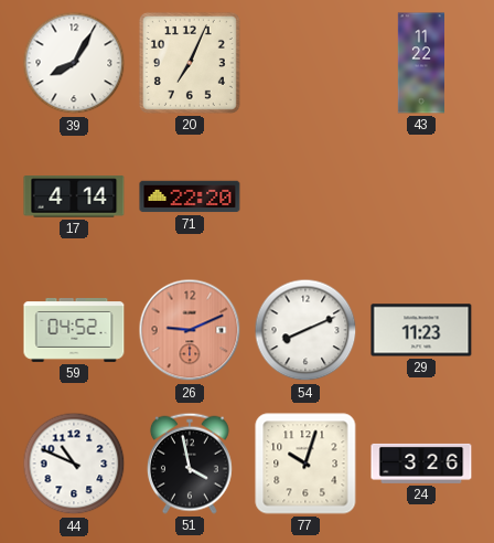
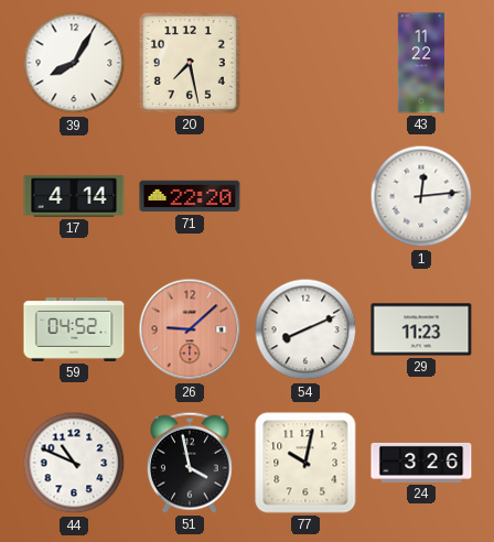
20: 7:04 -> 7:28
1: none -> 12:14
26: 9:11 -> 9:08
77: 10:03 -> 10:02
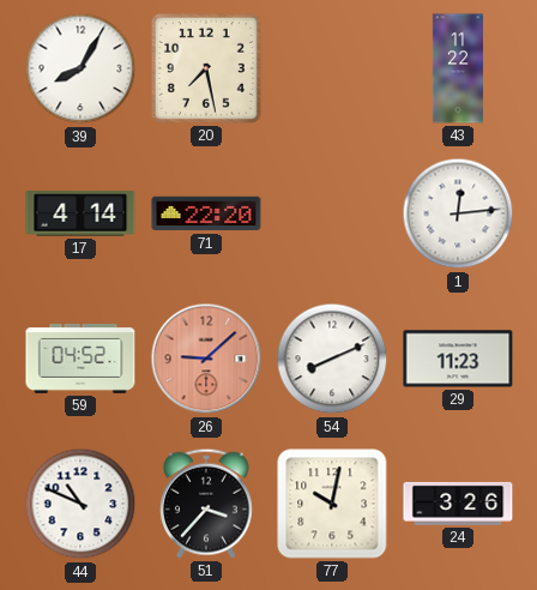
51: 3:58 -> 3:37
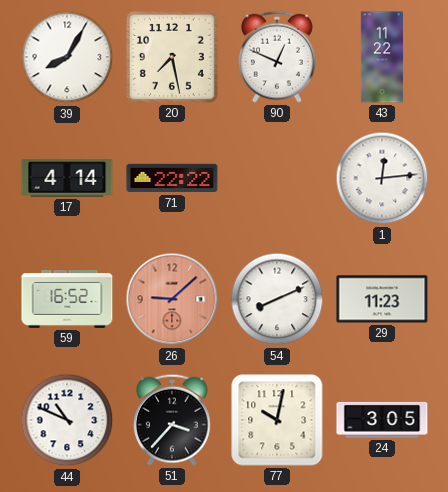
90: none -> 12:49
71: 22:20 -> 22:22
59: 04:52 -> 16:52
24: 3:26 -> 3:05
